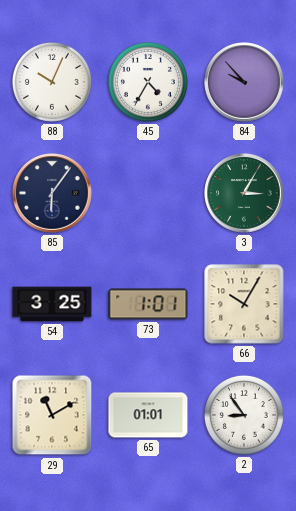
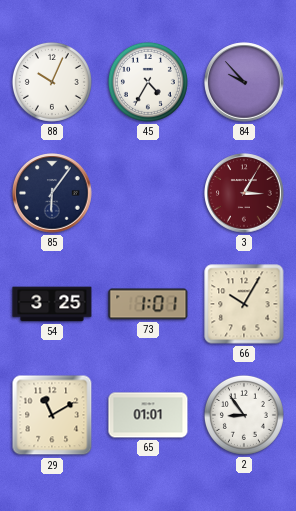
3 dial: green -> burgundy
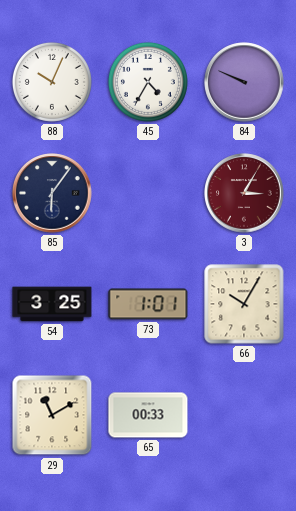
84: 9:53 -> 9:49
65: 01:01 -> 00:33
2: 8:54 -> none
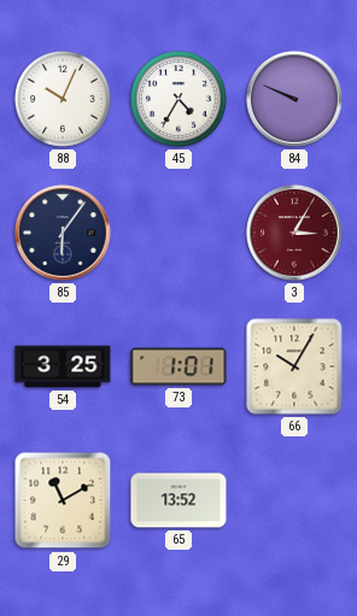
65: 00:33 -> 13:52
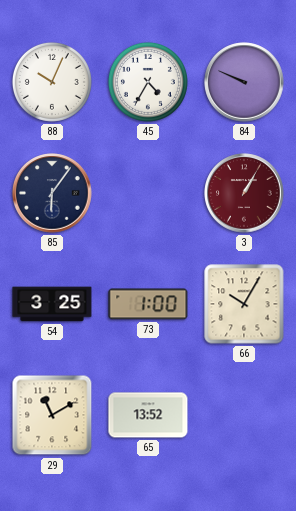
3: 3:05 -> 1:05
73: 1:01 -> 1:00
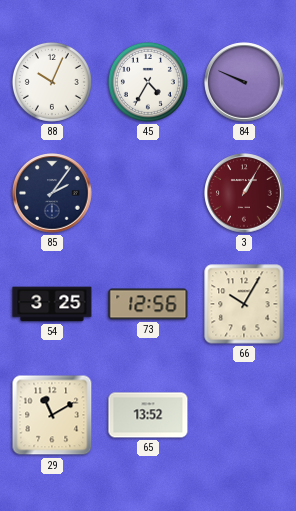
85: 6:06 -> 2:06
73: 1:00 -> 12:56
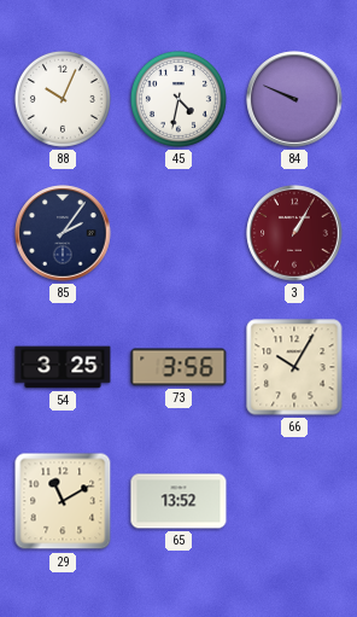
45: 4:35 -> 4:32
73: 12:56 -> 3:56
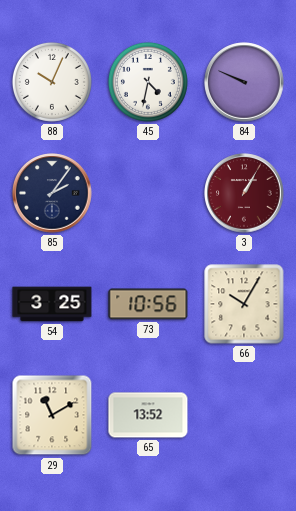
73: 3:56 -> 10:56
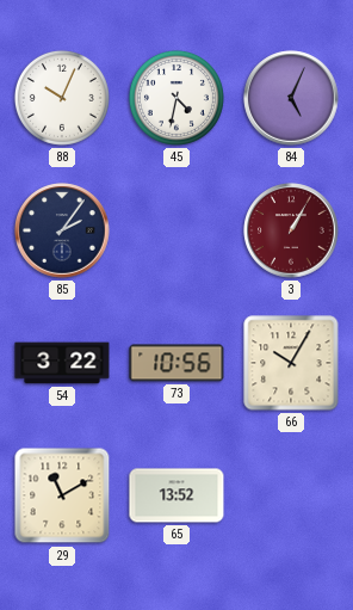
84: 9:49 -> 5:04
54: 3:25 -> 3:22
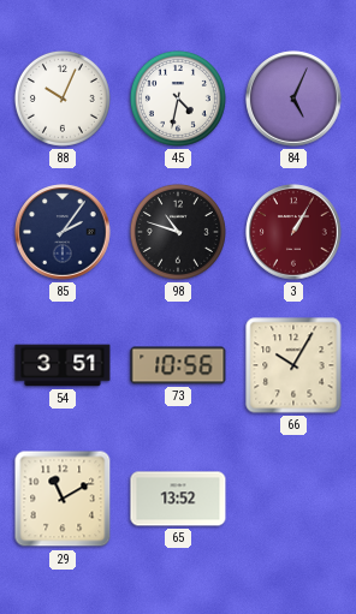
98: none -> 10:48
54: 3:22 -> 3:51
